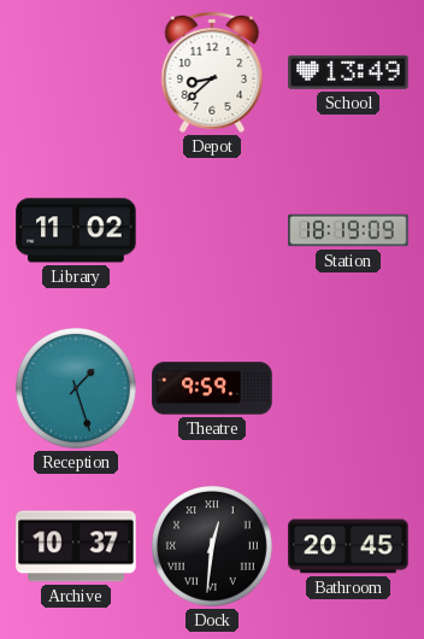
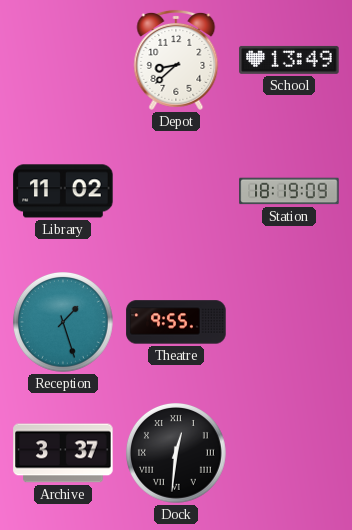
Theatre: 9:59 -> 9:55
Archive: 10:37 -> 3:37
Bathroom: 20:45 -> none
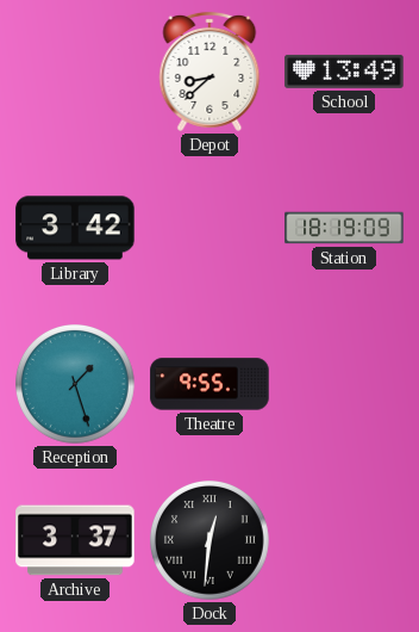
Library: 11:02 -> 3:42
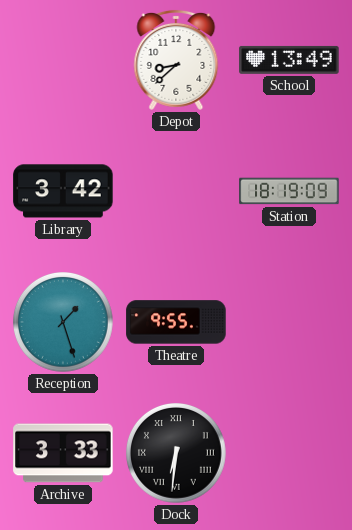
Archive: 3:37 -> 3:33
Dock: 12:31 -> 6:31
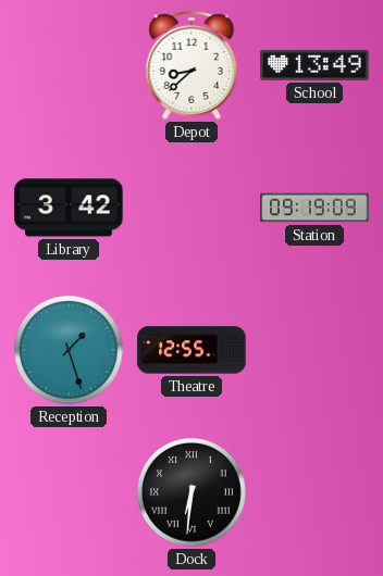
Station: 18:19 -> 09:19
Theatre: 9:55 -> 12:55
Archive: 3:33 -> none
